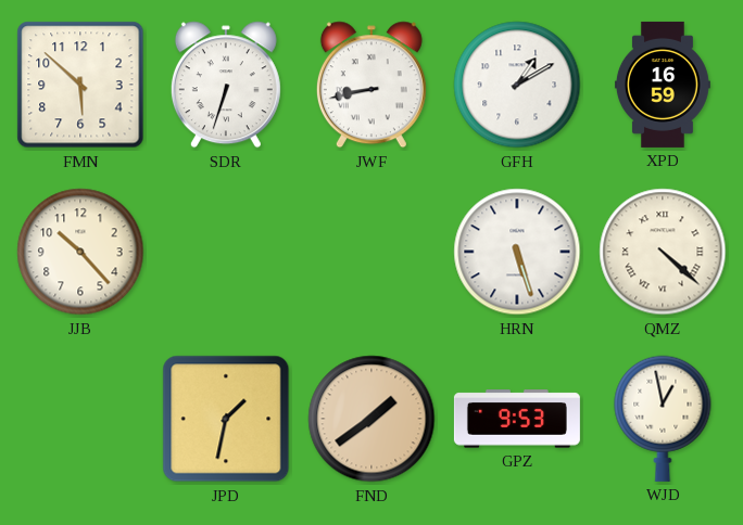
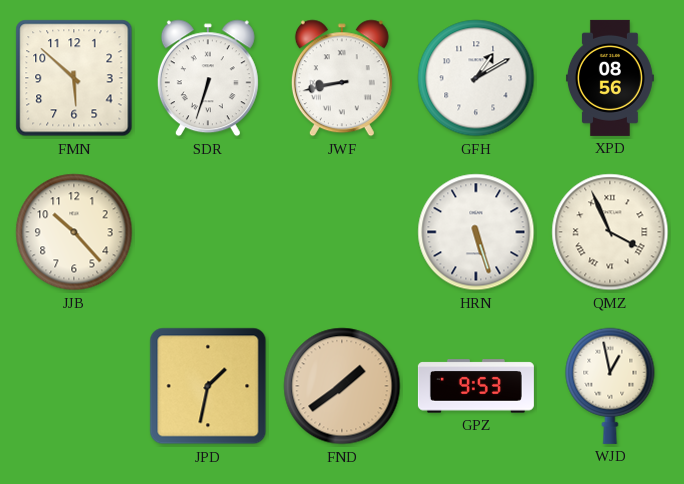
XPD: 16:59 -> 08:56
QMZ: 4:22 -> 3:56
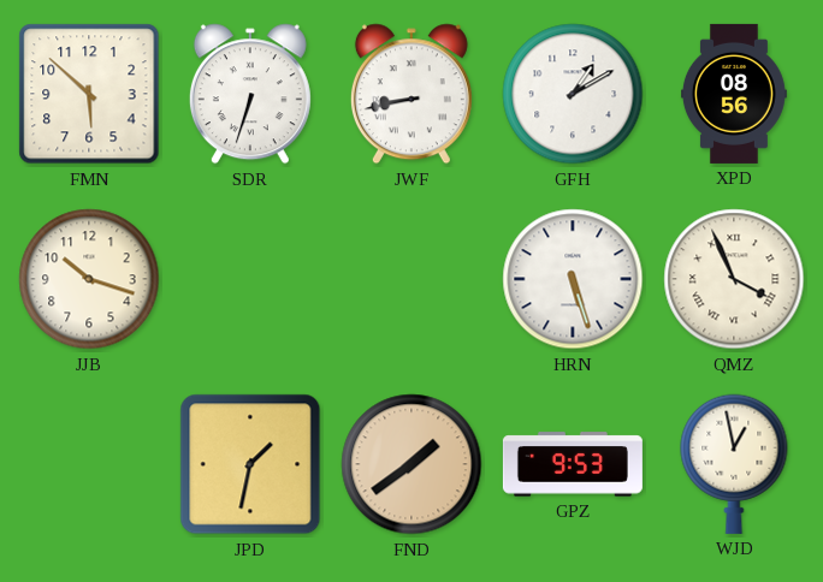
JJB: 10:23 -> 10:18
